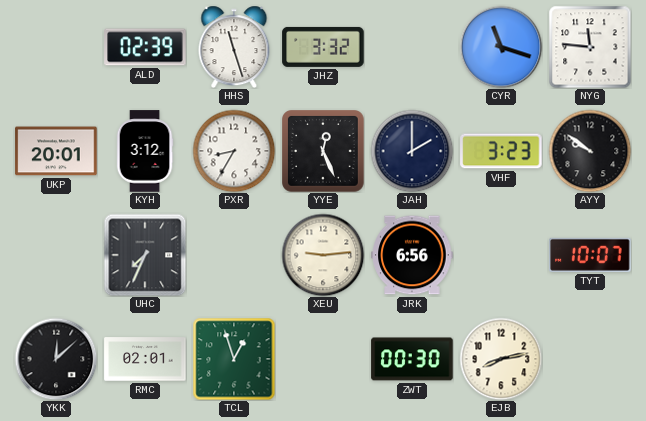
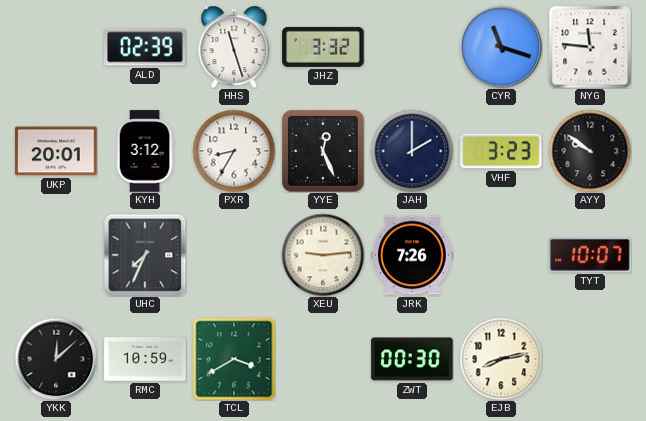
JRK: 6:56 -> 7:26
RMC: 02:01 -> 10:59
TCL: 12:57 -> 3:40
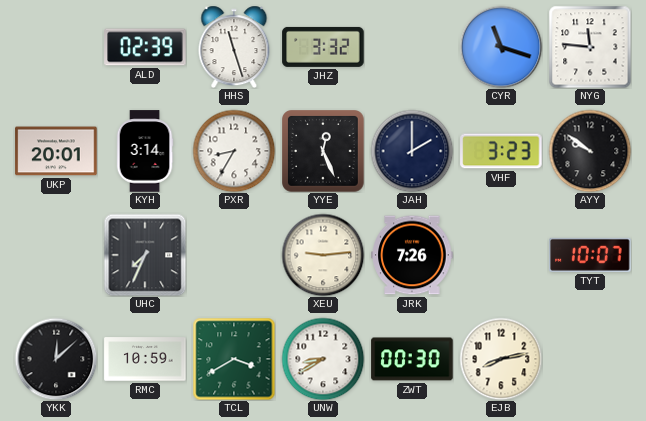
KYH: 3:12 -> 3:14
UNW: none -> 8:40
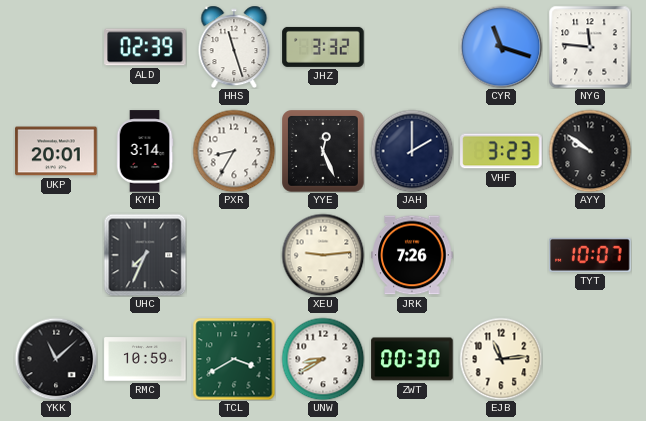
YKK: 12:08 -> 11:08
EJB: 8:13 -> 11:14
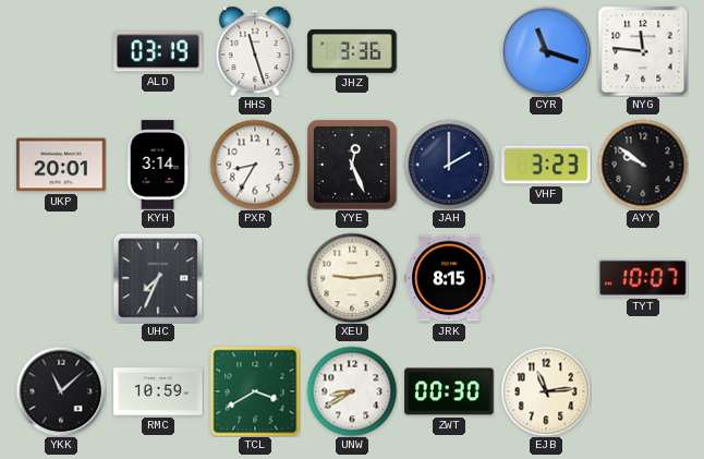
ALD: 02:39 -> 03:19
JHZ: 3:32 -> 3:36
JRK: 7:26 -> 8:15
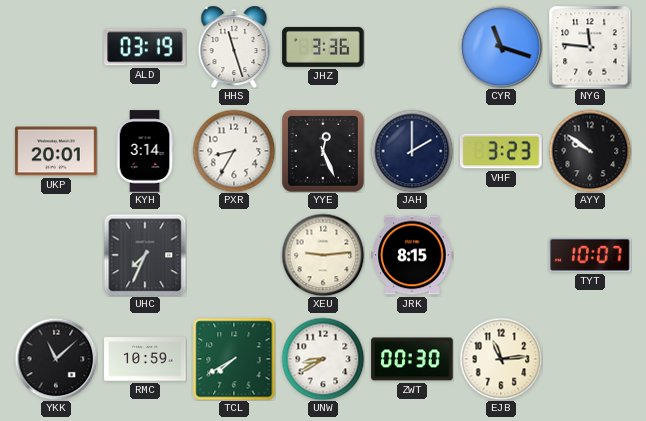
TCL: 3:40 -> 7:40
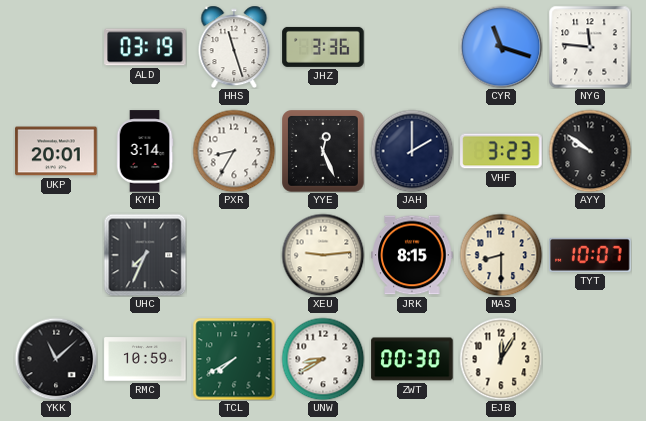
MAS: none -> 8:30
EJB: 11:14 -> 12:05
